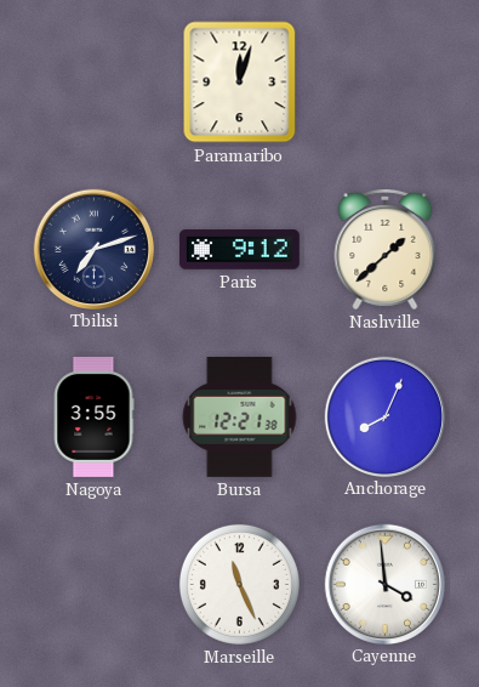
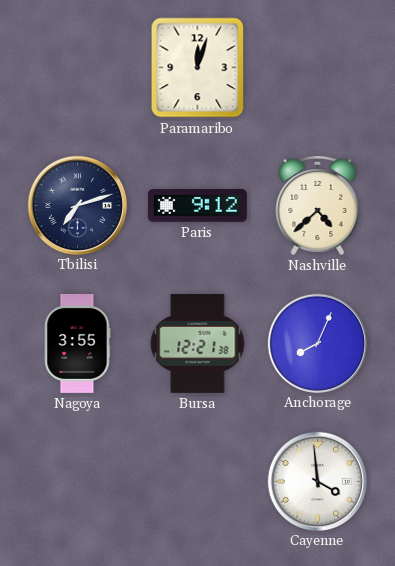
Nashville: 1:38 -> 4:38
Marseille: 11:26 -> none
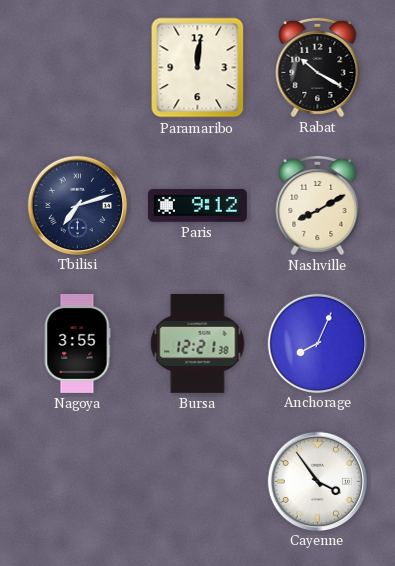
Paramaribo: 12:03 -> 12:01
Rabat: none -> 10:20
Nashville: 4:38 -> 8:10
Cayenne: 3:59 -> 3:54
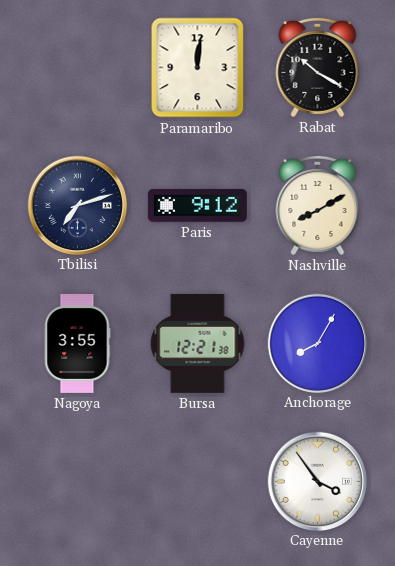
Anchorage: 8:04 -> 8:05
